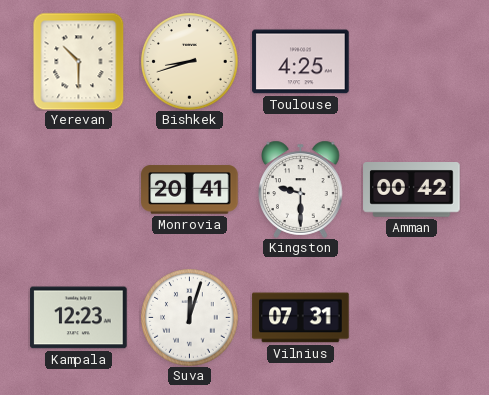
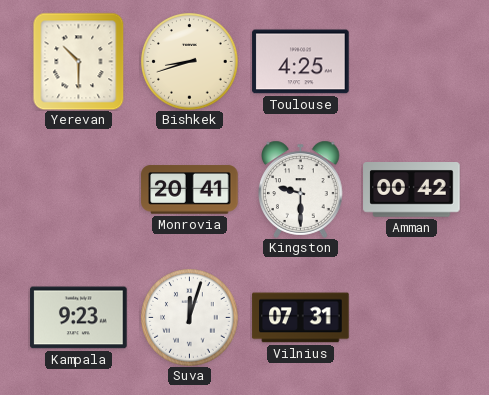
Kampala: 12:23 -> 9:23
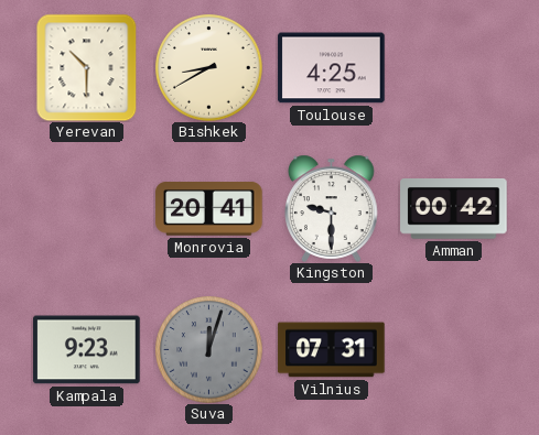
Bishkek: 8:42 -> 8:40
Suva dial: white -> grey
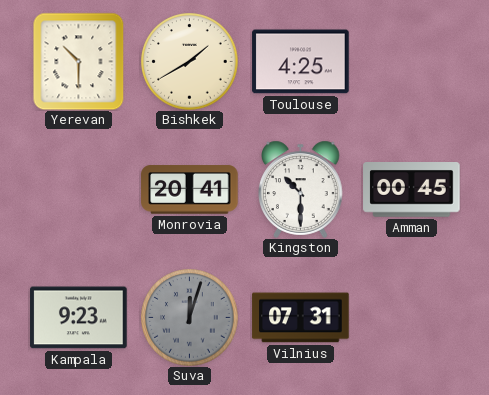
Bishkek: 8:40 -> 1:40
Kingston: 9:30 -> 10:30
Amman: 00:42 -> 00:45
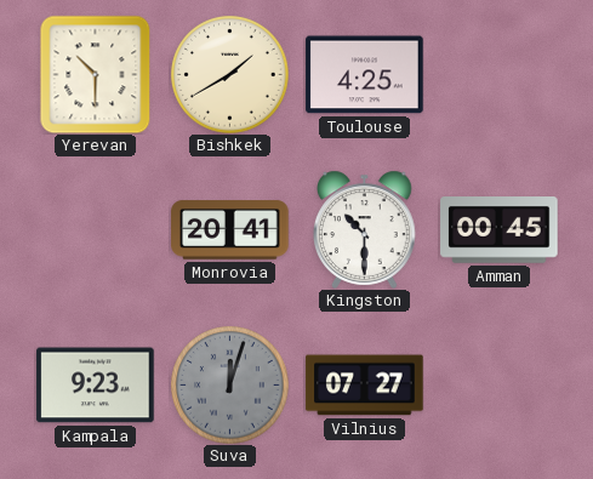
Vilnius: 07:31 -> 07:27
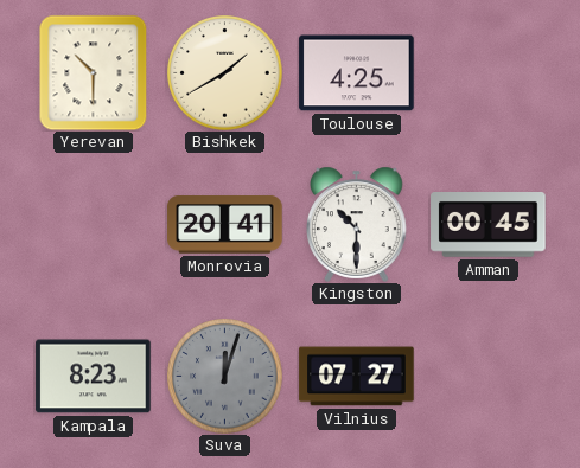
Kampala: 9:23 -> 8:23
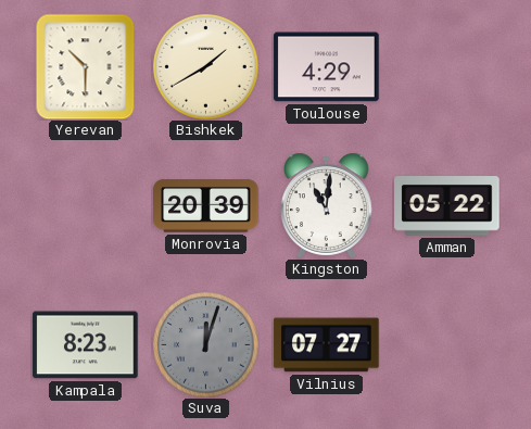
Toulouse: 4:25 -> 4:29
Monrovia: 20:41 -> 20:39
Kingston: 10:30 -> 11:01
Amman: 00:45 -> 05:22
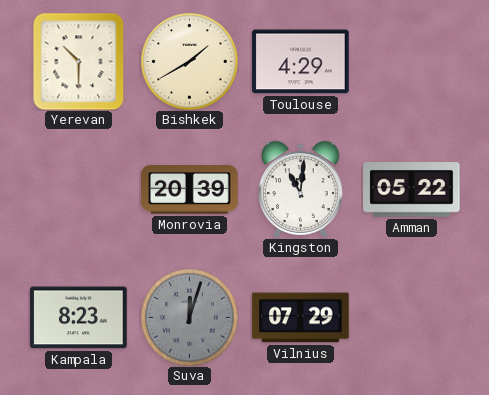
Vilnius: 07:27 -> 07:29
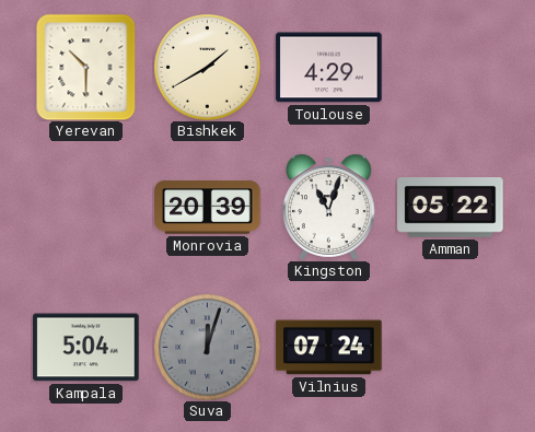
Kingston: 11:01 -> 11:03
Kampala: 8:23 -> 5:04
Vilnius: 07:29 -> 07:24
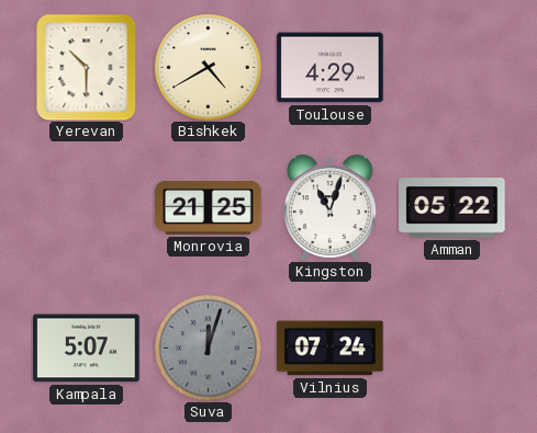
Bishkek: 1:40 -> 4:40
Monrovia: 20:39 -> 21:25
Kampala: 5:04 -> 5:07
